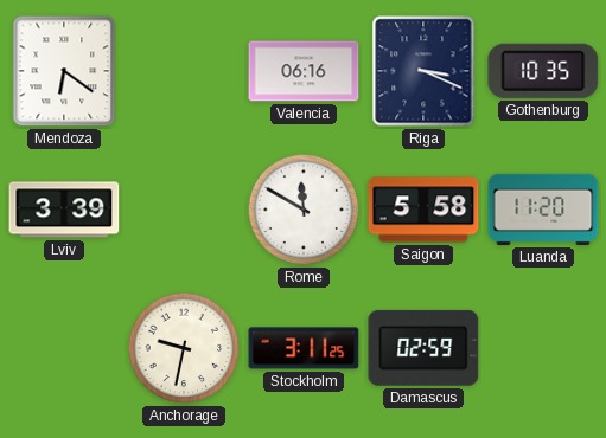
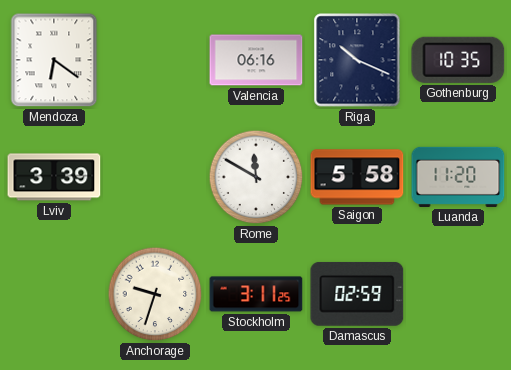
Riga: 3:19 -> 10:19
Anchorage: 9:32 -> 9:33
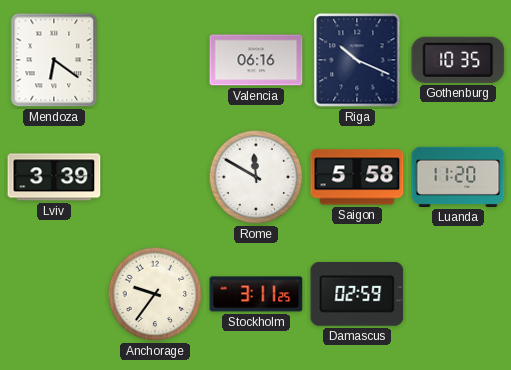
Anchorage: 9:33 -> 9:36
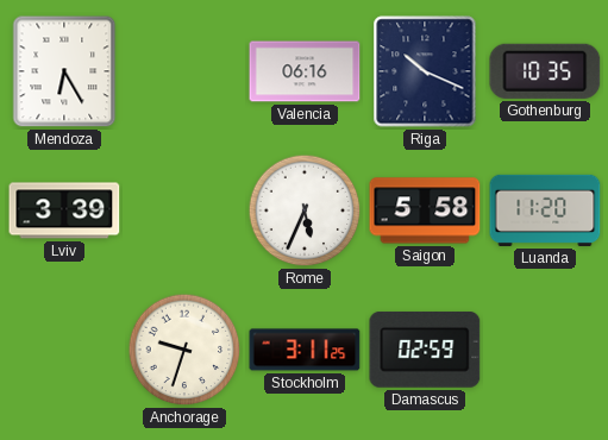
Mendoza: 6:21 -> 6:25
Rome: 11:50 -> 5:34
Anchorage: 9:36 -> 9:33
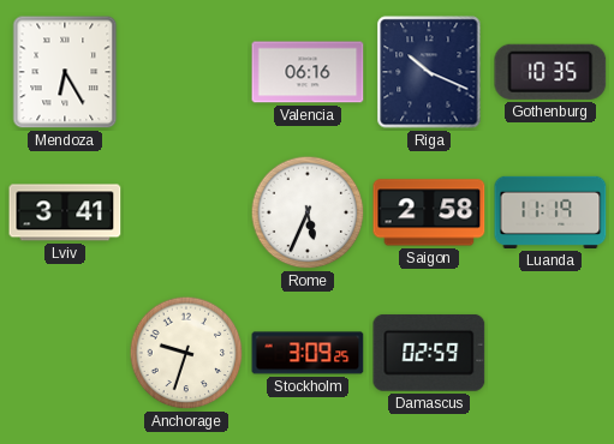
Lviv: 3:39 -> 3:41
Saigon: 5:58 -> 2:58
Luanda: 11:20 -> 11:19
Stockholm: 3:11 -> 3:09
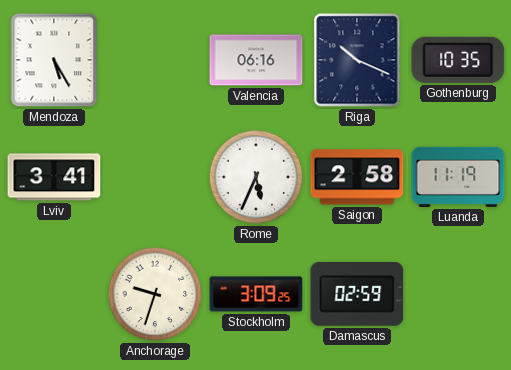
Mendoza: 6:25 -> 5:25
